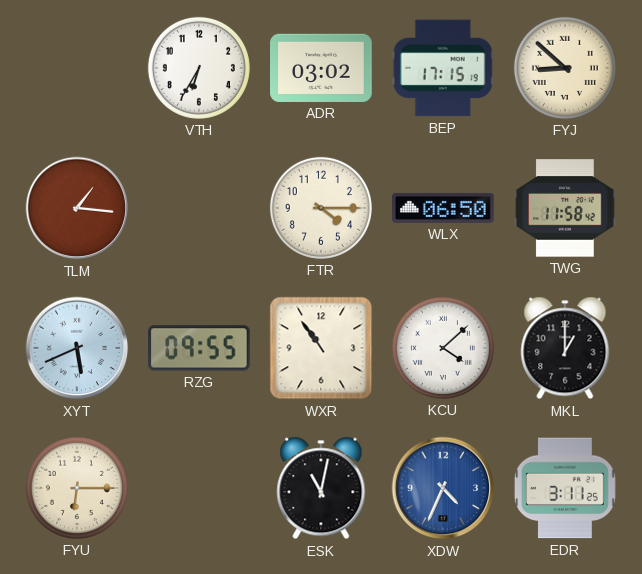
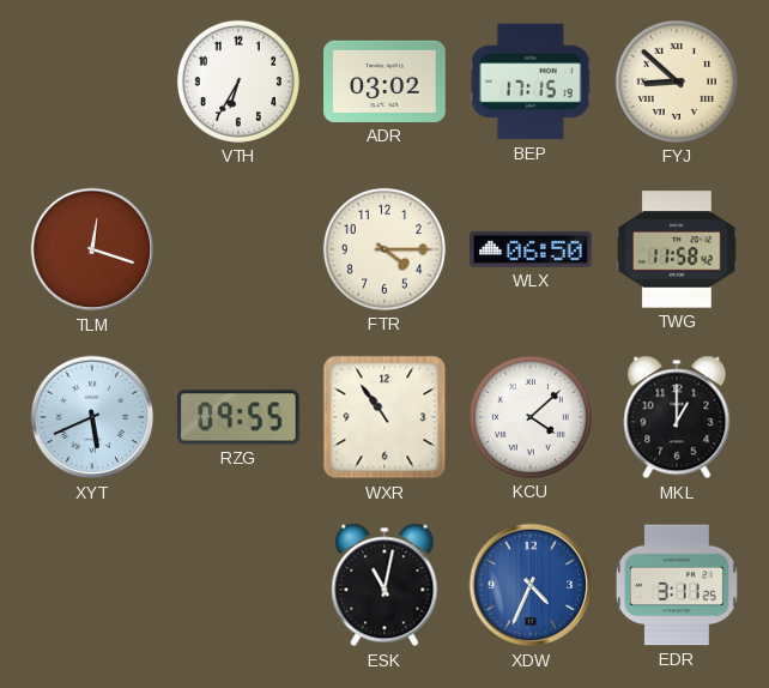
TLM: 1:16 -> 12:18
FYU: 6:15 -> none
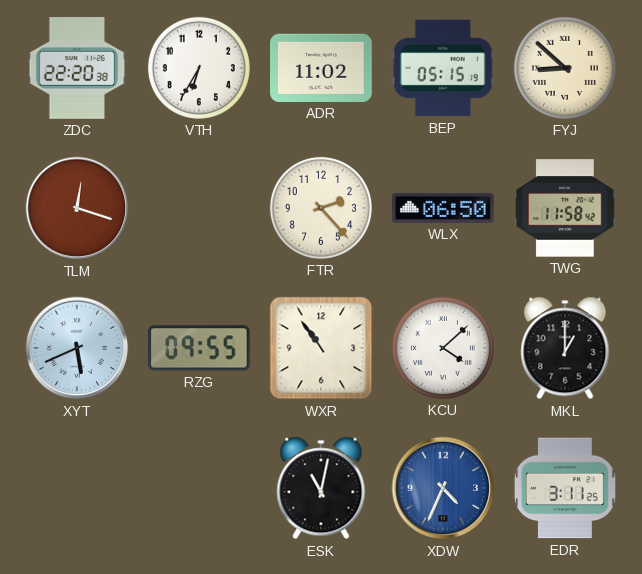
ZDC: none -> 22:20
ADR: 03:02 -> 11:02
BEP: 17:15 -> 05:15
FTR: 4:15 -> 2:23
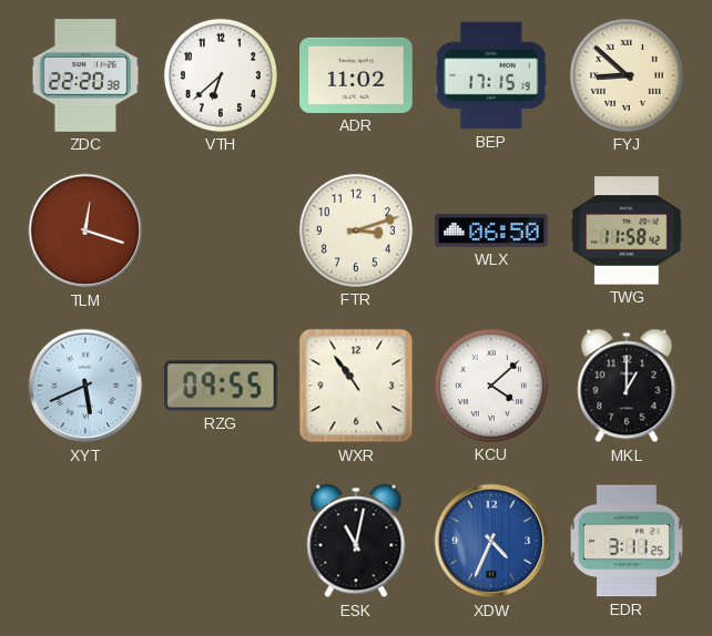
VTH: 6:35 -> 6:38
BEP: 05:15 -> 17:15
FTR: 2:23 -> 3:12
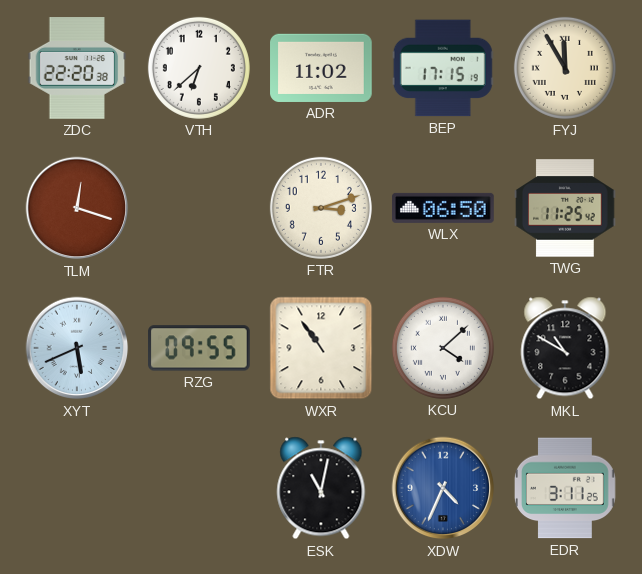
FYJ: 8:52 -> 11:55
TWG: 11:58 -> 11:25
MKL: 1:00 -> 10:50
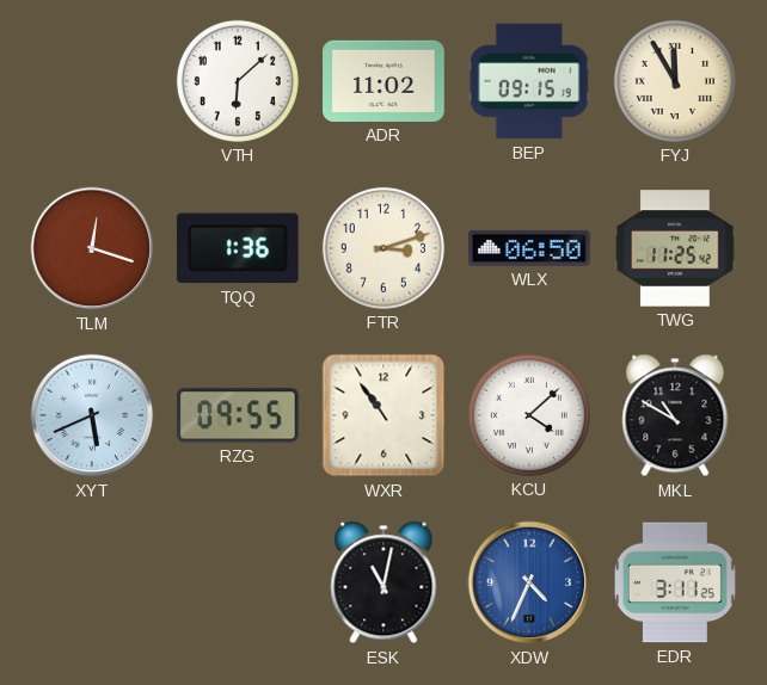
ZDC: 22:20 -> none
VTH: 6:38 -> 6:08
BEP: 17:15 -> 09:15
TQQ: none -> 1:36
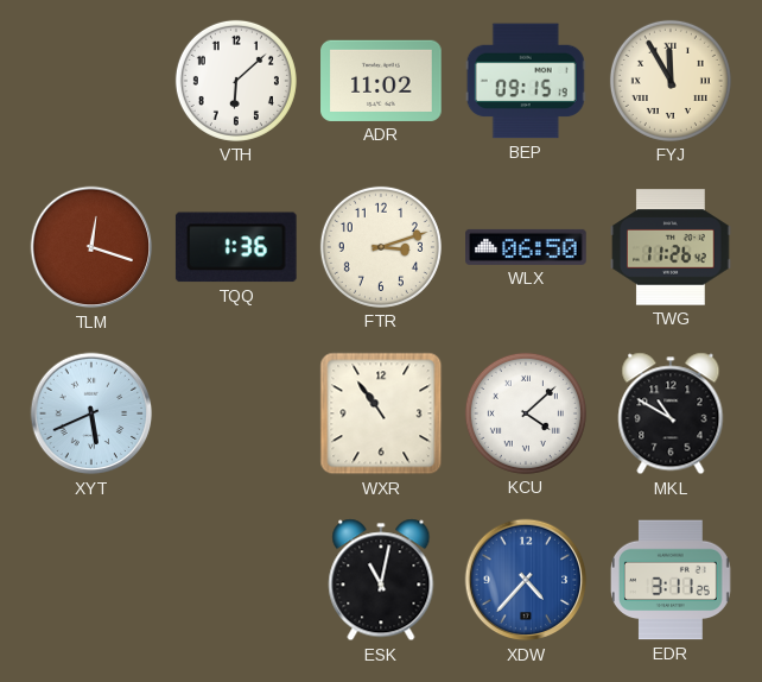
TWG: 11:25 -> 11:26
RZG: 09:55 -> none
XDW: 4:34 -> 4:37
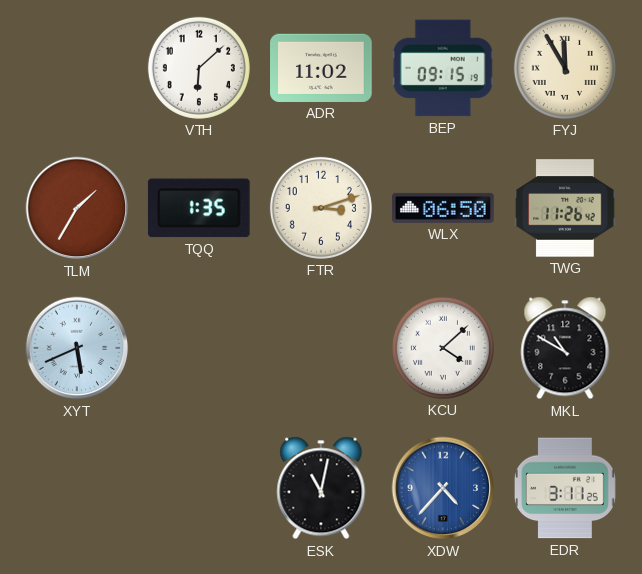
TLM: 12:18 -> 1:35
TQQ: 1:36 -> 1:35
WXR: 10:54 -> none
